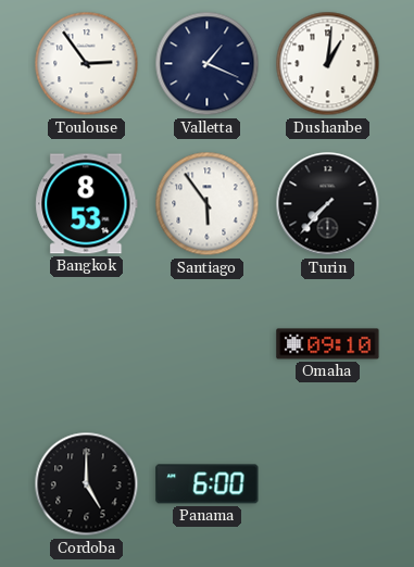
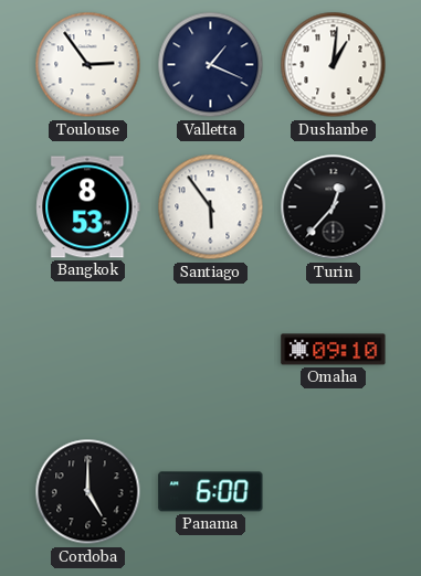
Turin: 7:37 -> 12:37
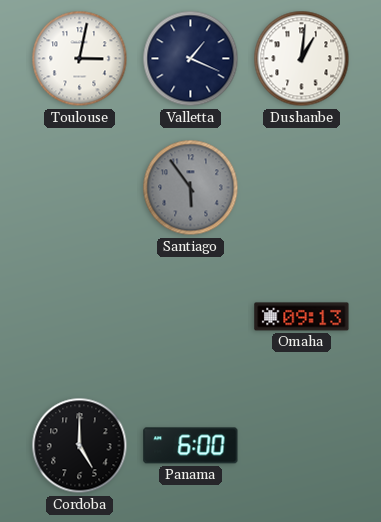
Toulouse: 2:54 -> 3:02
Bangkok: 8:53 -> none
Santiago dial: white -> grey
Turin: 12:37 -> none
Omaha: 09:10 -> 09:13
